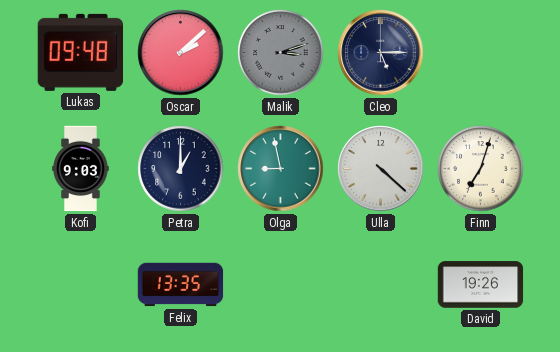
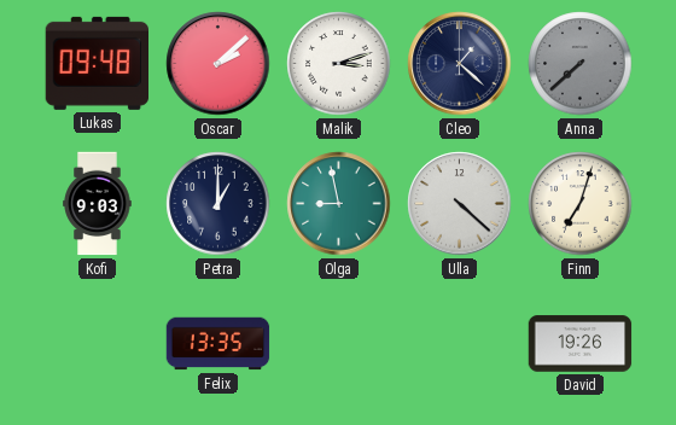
Malik dial: grey -> white
Cleo: 5:15 -> 1:22
Anna: none -> 7:38
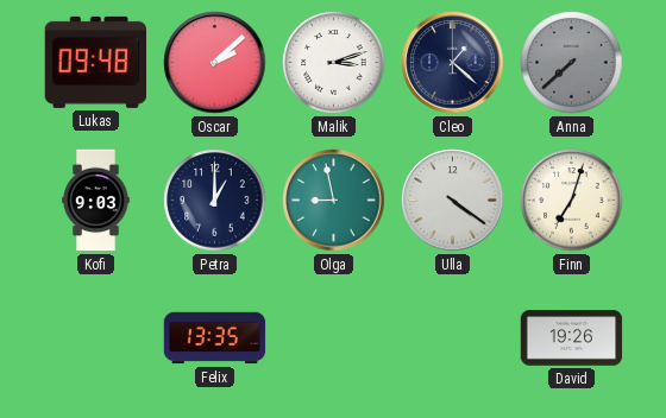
Ulla: 4:22 -> 4:21
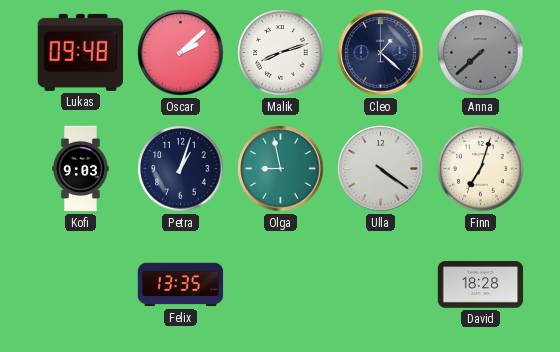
Malik: 3:12 -> 8:12
Petra: 1:00 -> 1:03
David: 19:26 -> 18:28
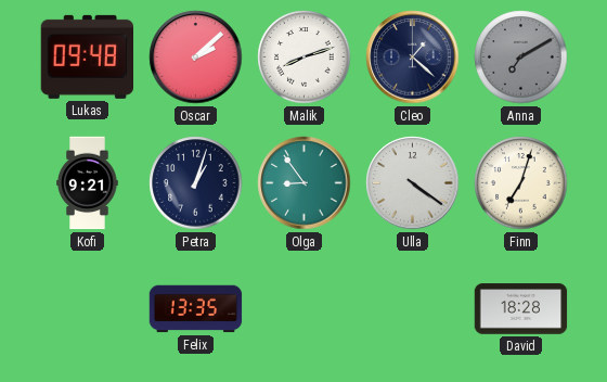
Anna: 7:38 -> 7:10
Kofi: 9:03 -> 9:21
Olga: 8:58 -> 8:54
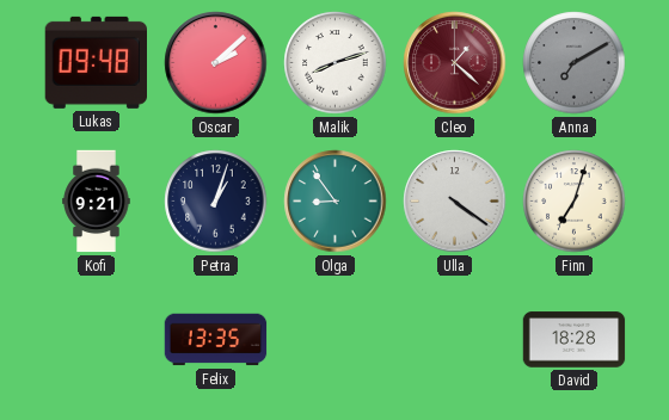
Cleo dial: navy -> burgundy
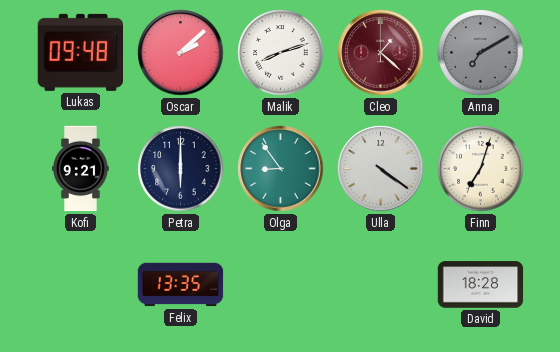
Petra: 1:03 -> 6:00
